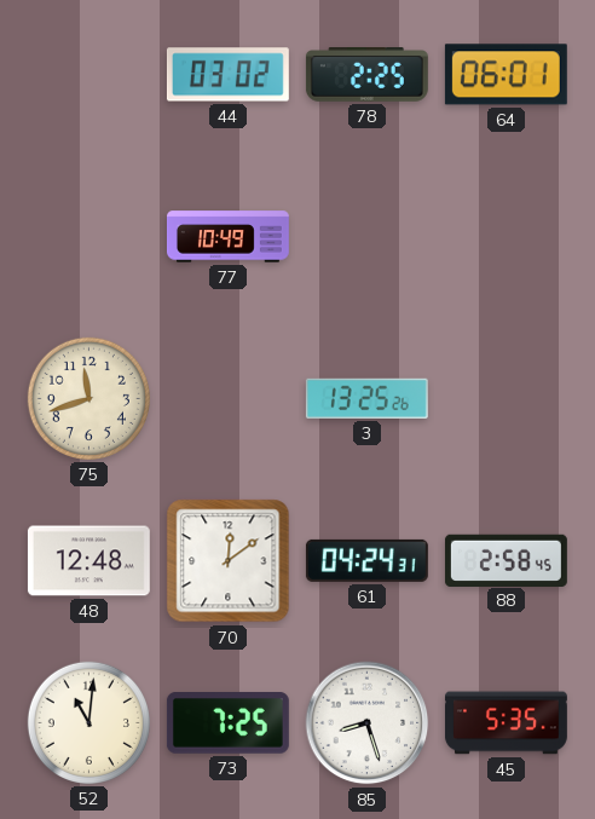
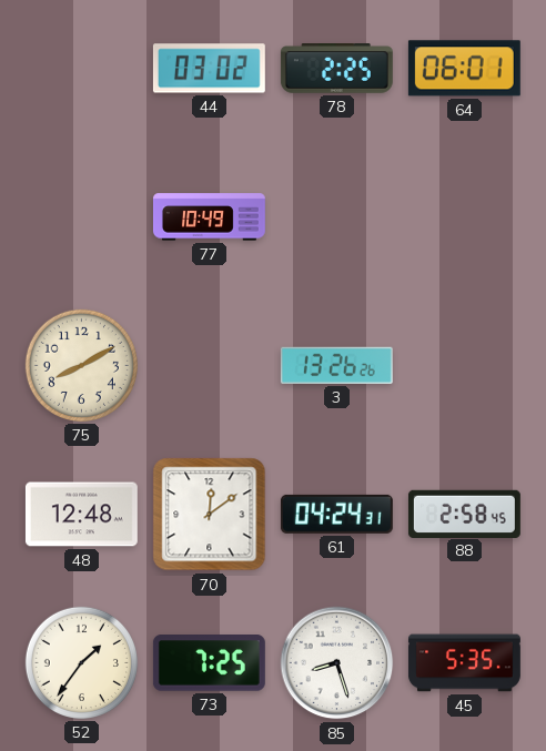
75: 11:42 -> 8:10
3: 13:25 -> 13:26
52: 11:01 -> 1:36
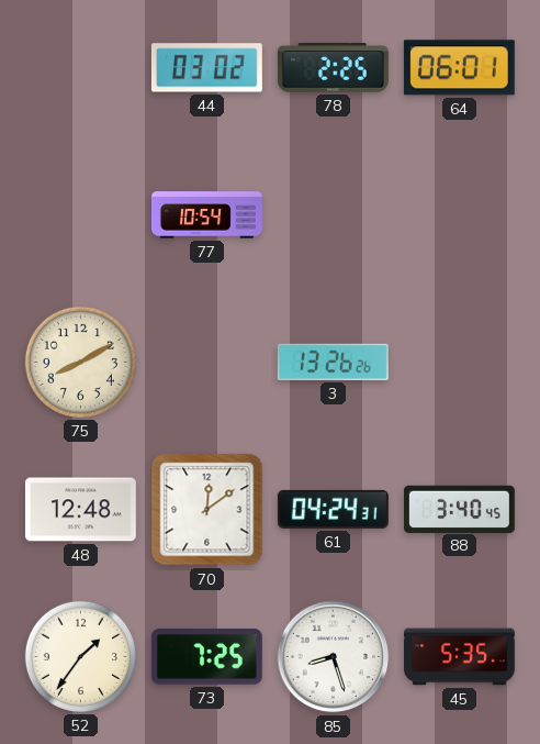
77: 10:49 -> 10:54
88: 2:58 -> 3:40
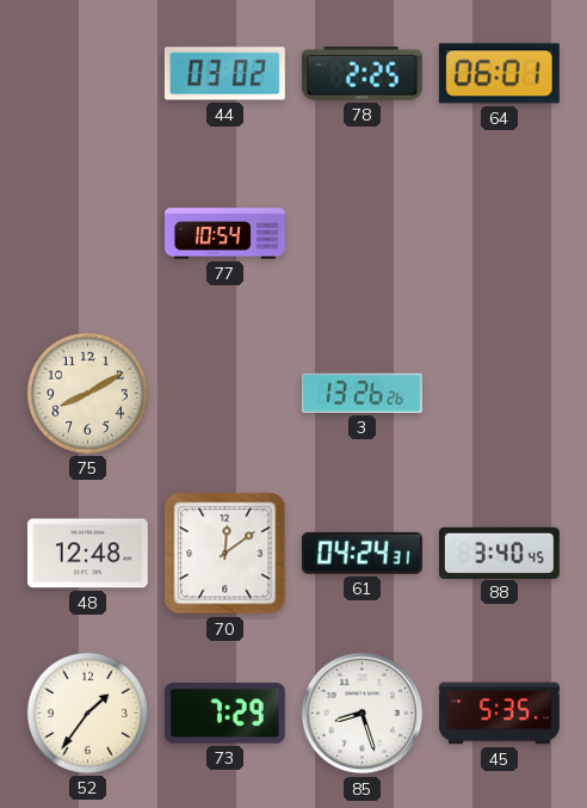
73: 7:25 -> 7:29
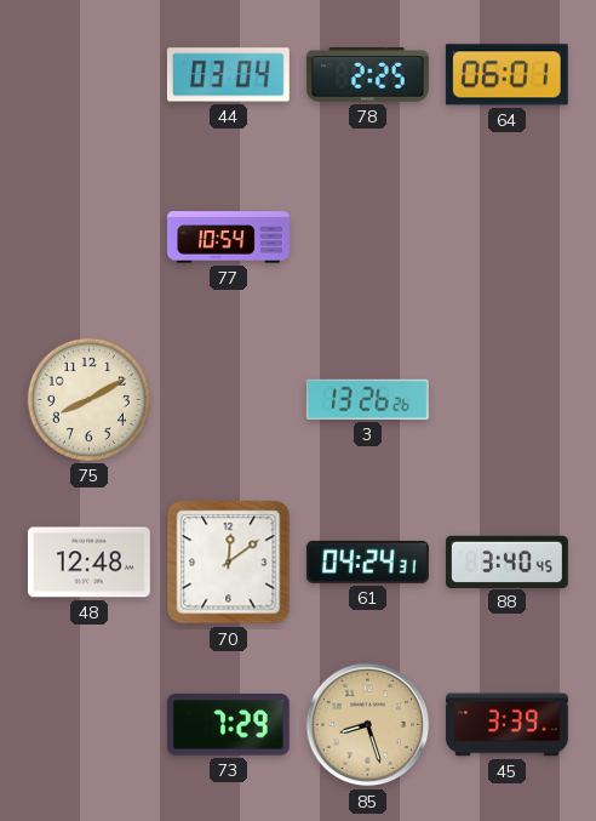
44: 03:02 -> 03:04
52: 1:36 -> none
85 dial: white -> champagne
45: 5:35 -> 3:39
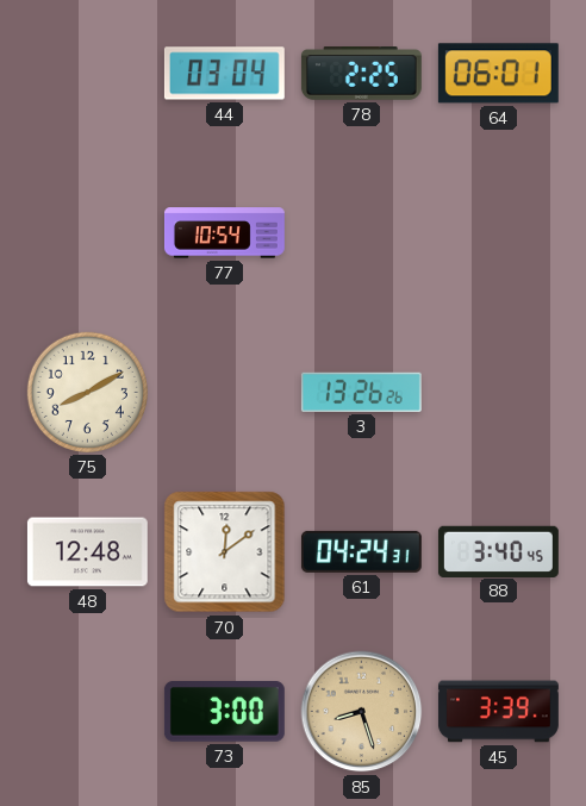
73: 7:29 -> 3:00
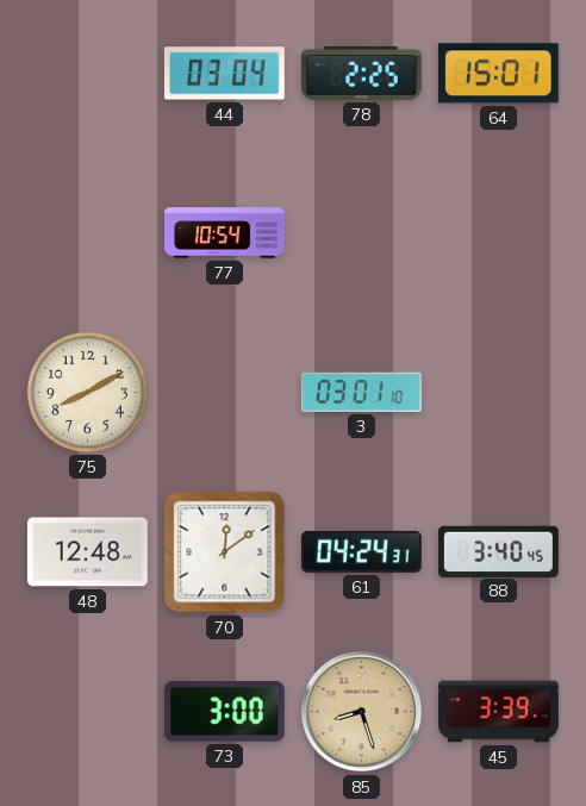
64: 06:01 -> 15:01
3: 13:26 -> 03:01
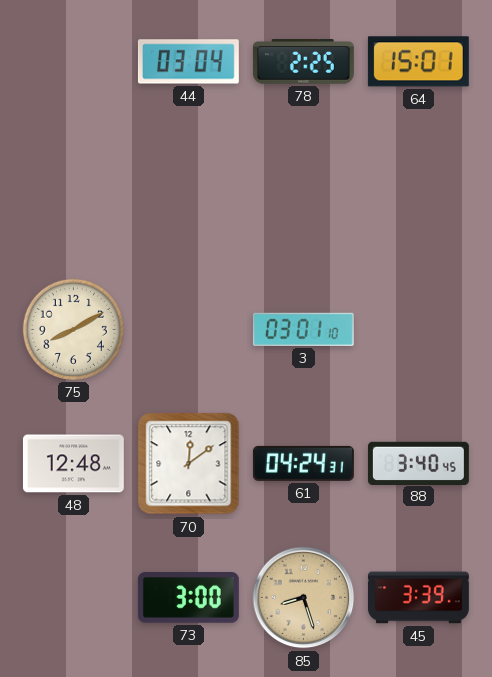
77: 10:54 -> none
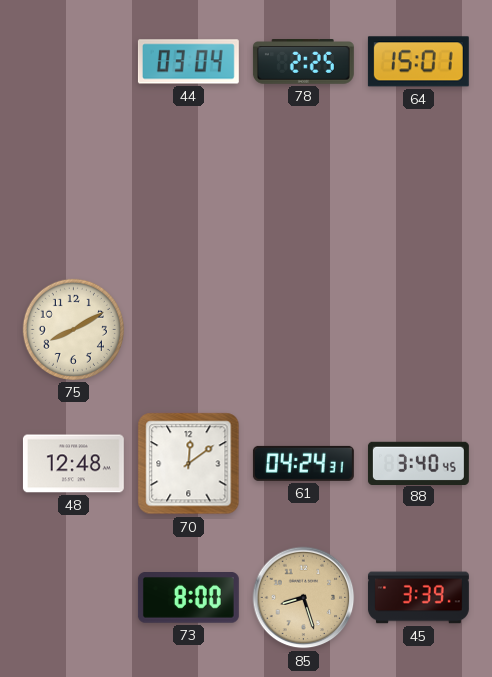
3: 03:01 -> none
73: 3:00 -> 8:00
